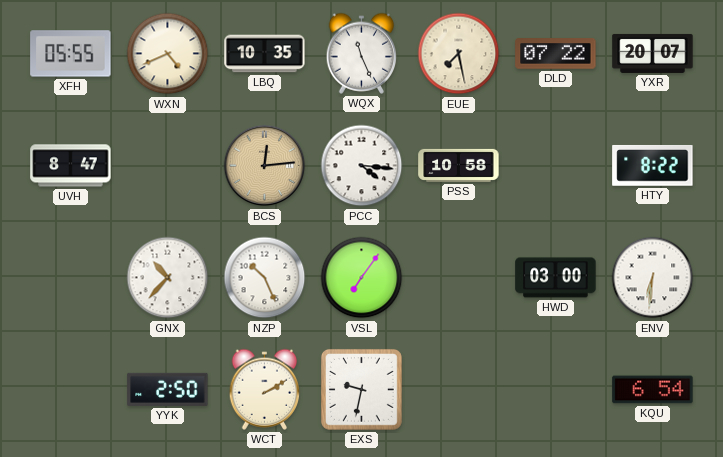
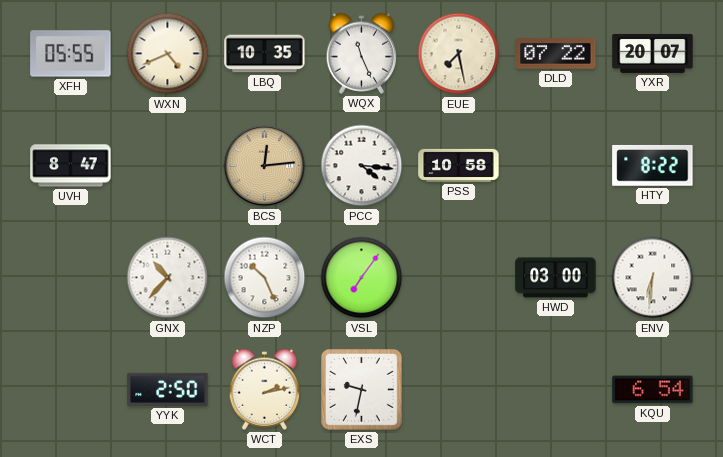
WCT: 2:10 -> 2:13
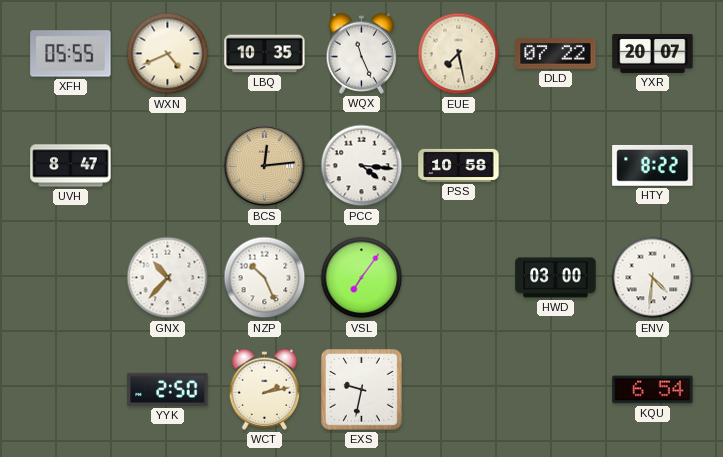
ENV: 6:31 -> 4:31
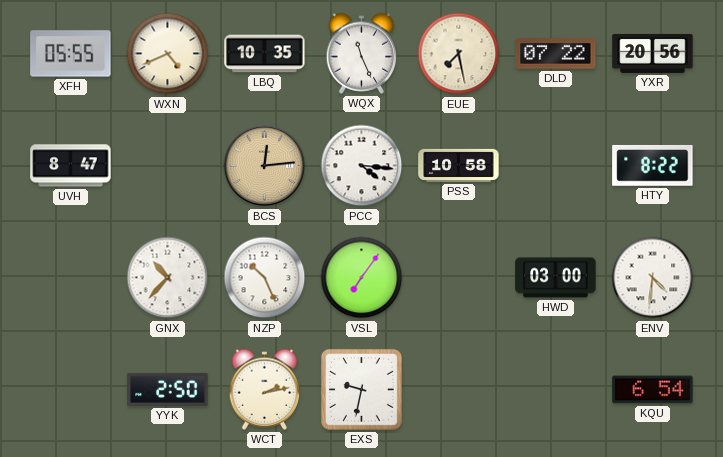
YXR: 20:07 -> 20:56
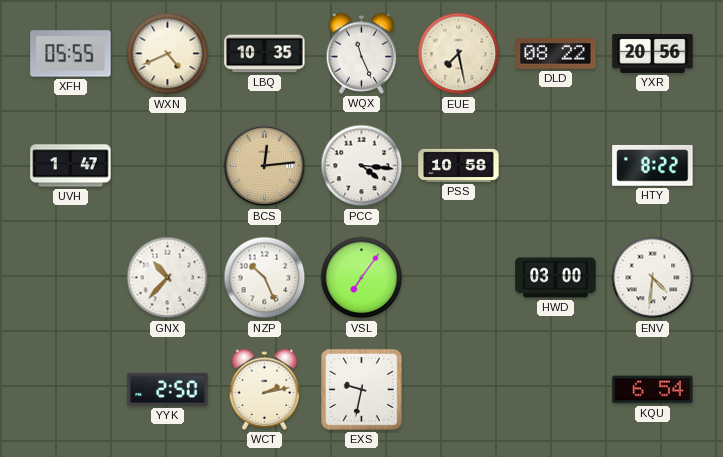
DLD: 07:22 -> 08:22
UVH: 8:47 -> 1:47
